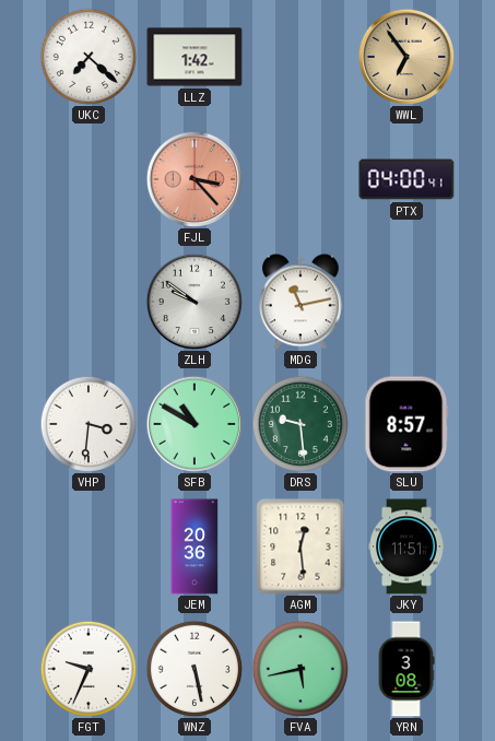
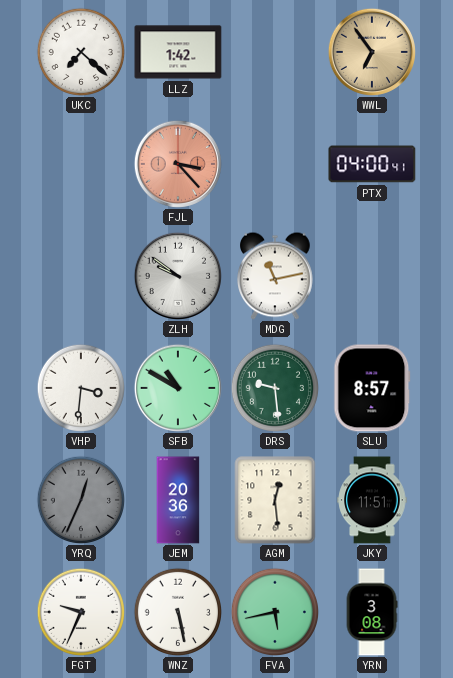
YRQ: none -> 12:34
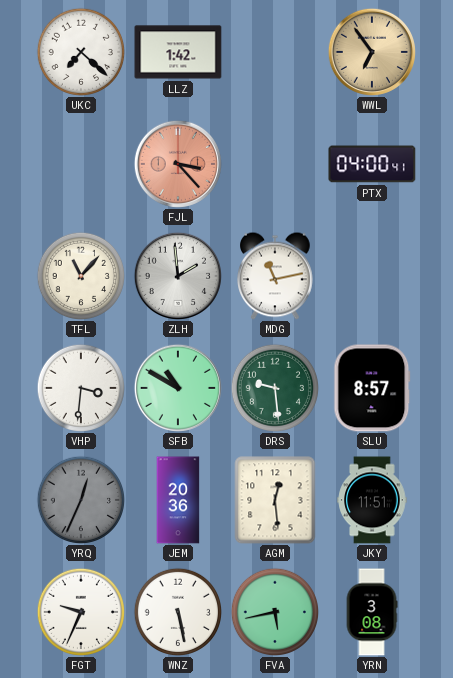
TFL: none -> 11:07
ZLH: 9:51 -> 1:59
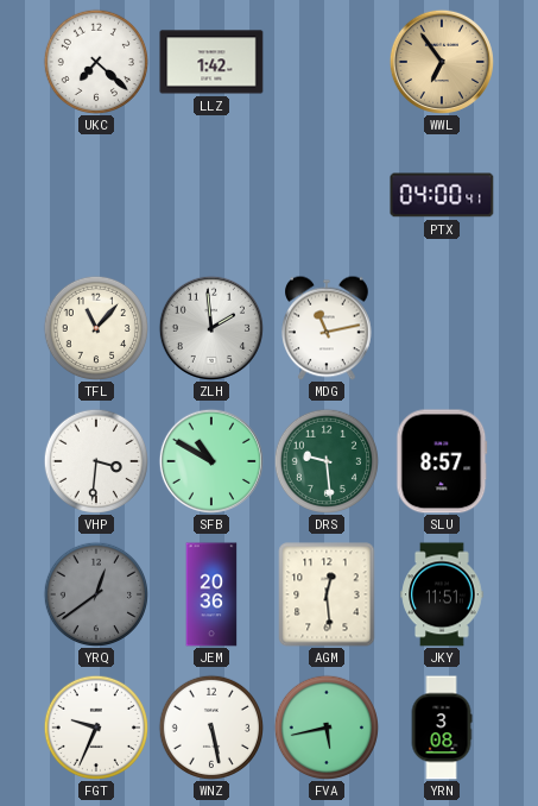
FJL: 3:23 -> none
YRQ: 12:34 -> 12:39
